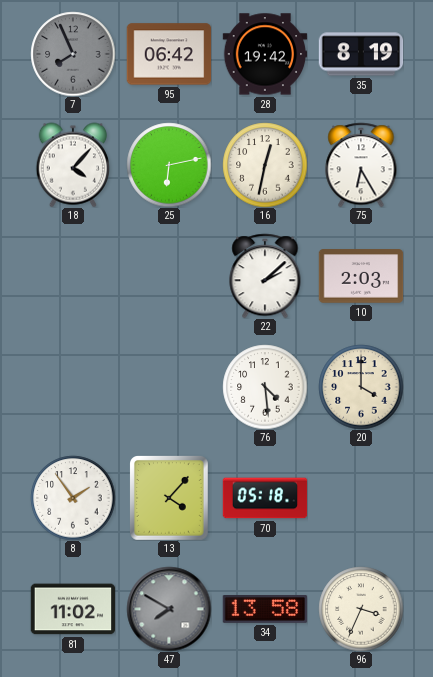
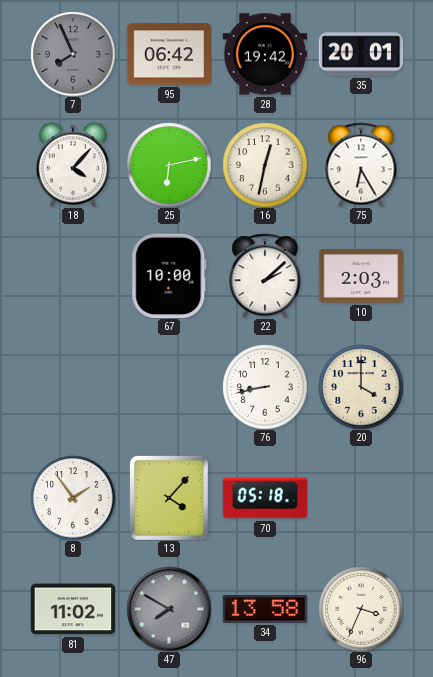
35: 8:19 -> 20:01
67: none -> 10:00
76: 4:29 -> 8:43
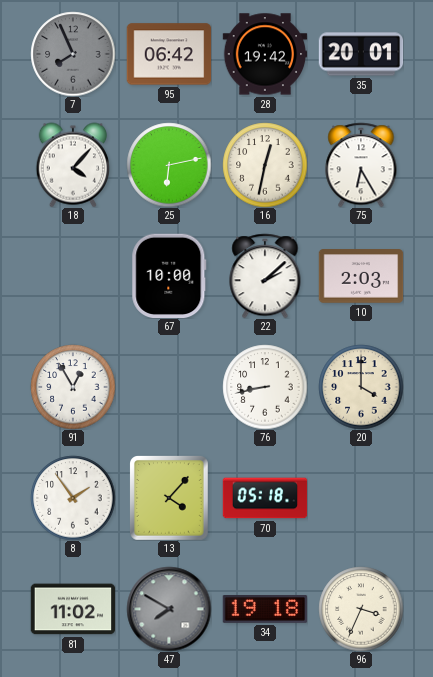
91: none -> 12:55
34: 13:58 -> 19:18
